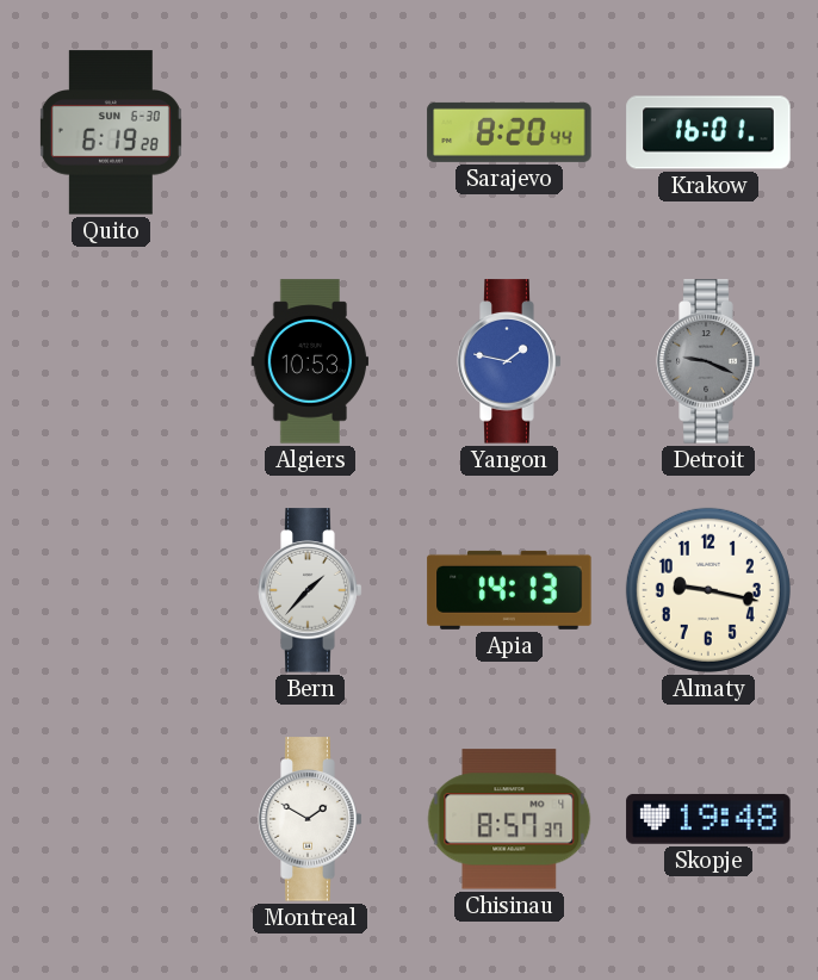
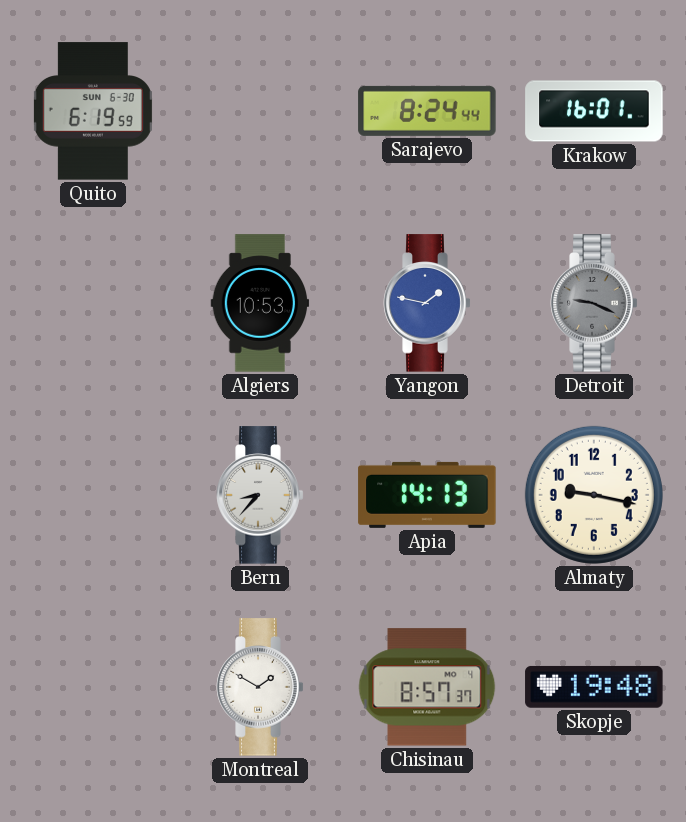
Quito: 6:19:28 -> 6:19:59
Sarajevo: 8:20 -> 8:24
Bern: 1:37 -> 8:37
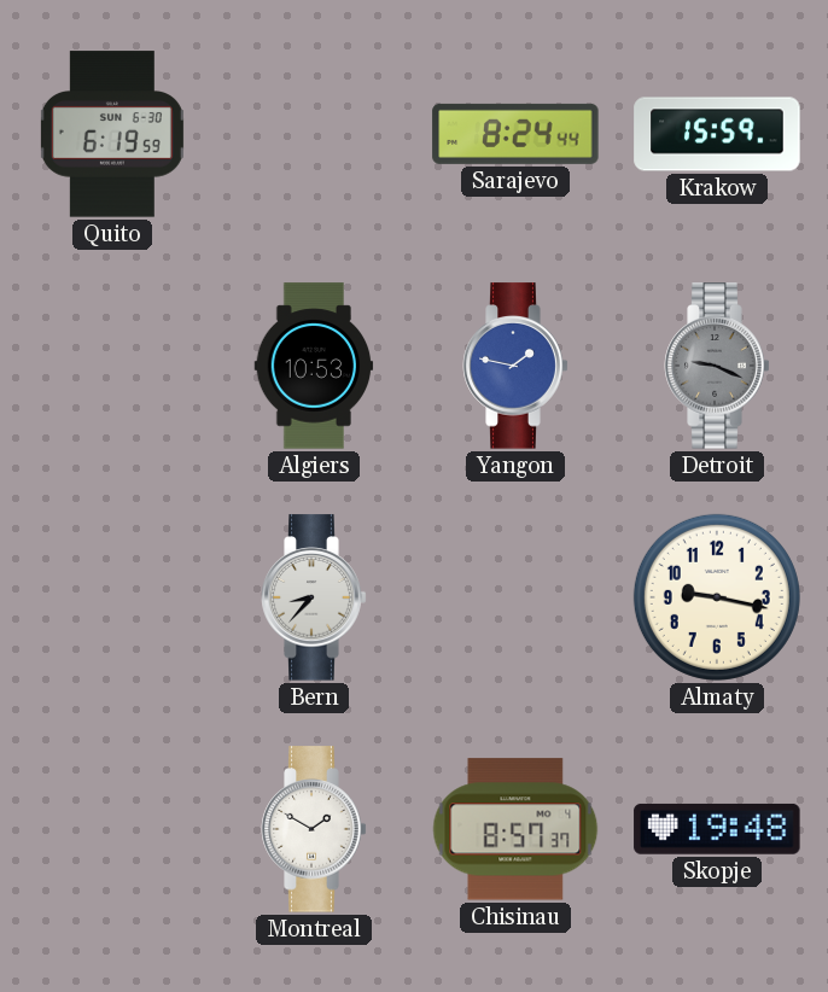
Krakow: 16:01 -> 15:59
Apia: 14:13 -> none
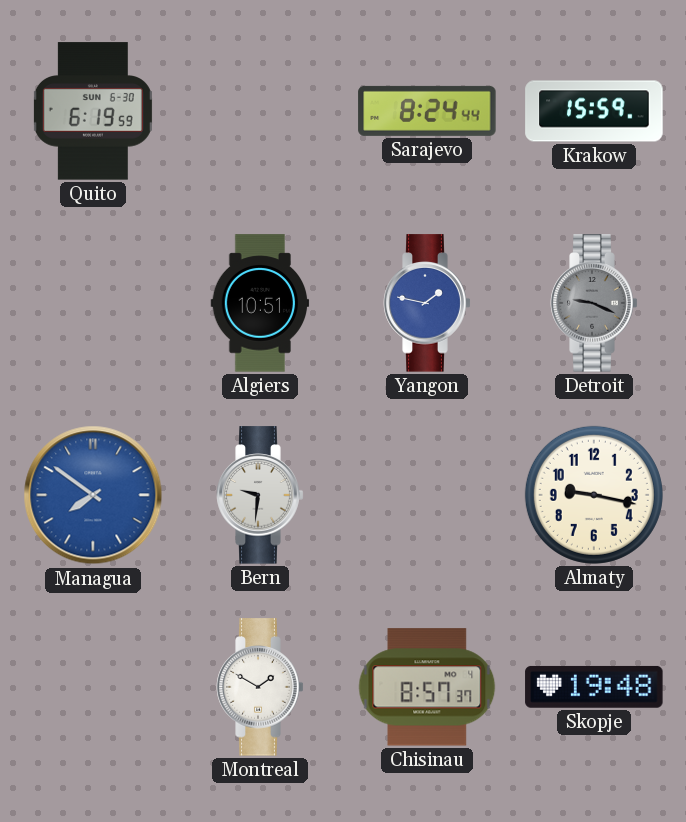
Algiers: 10:53 -> 10:51
Managua: none -> 7:51
Bern: 8:37 -> 9:31
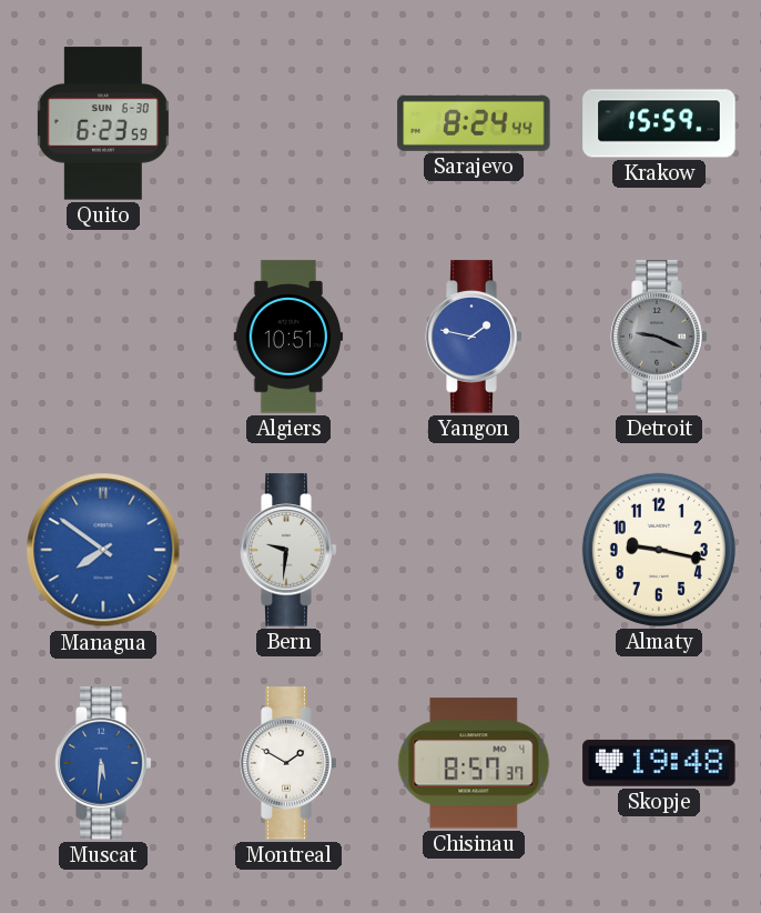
Quito: 6:19 -> 6:23
Muscat: none -> 5:31
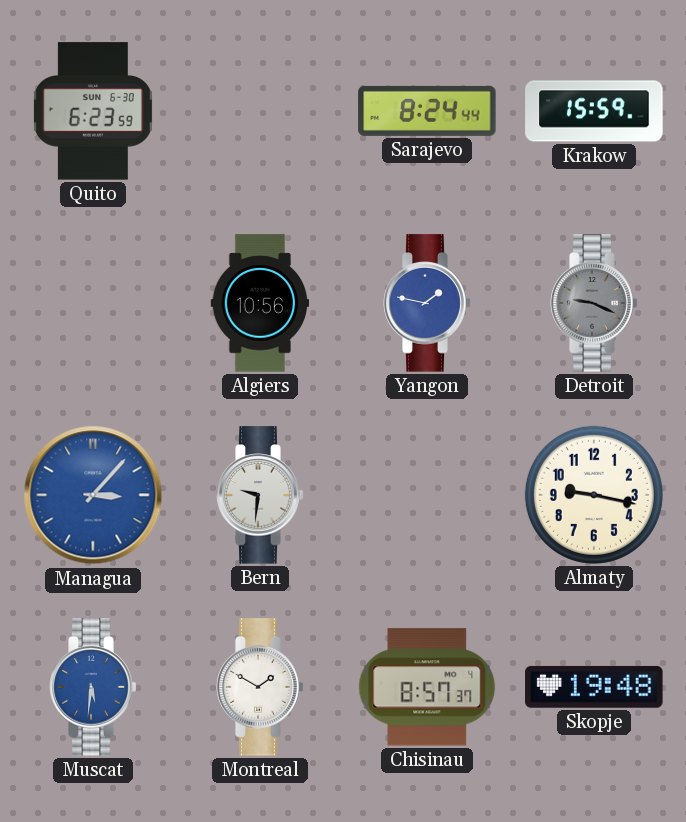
Algiers: 10:51 -> 10:56
Managua: 7:51 -> 3:07
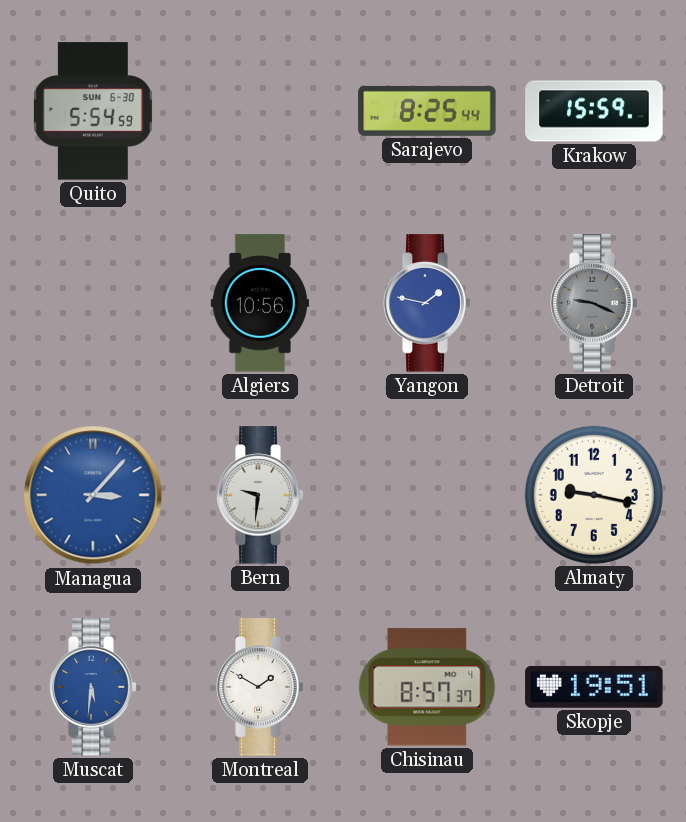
Quito: 6:23 -> 5:54
Sarajevo: 8:24 -> 8:25
Skopje: 19:48 -> 19:51
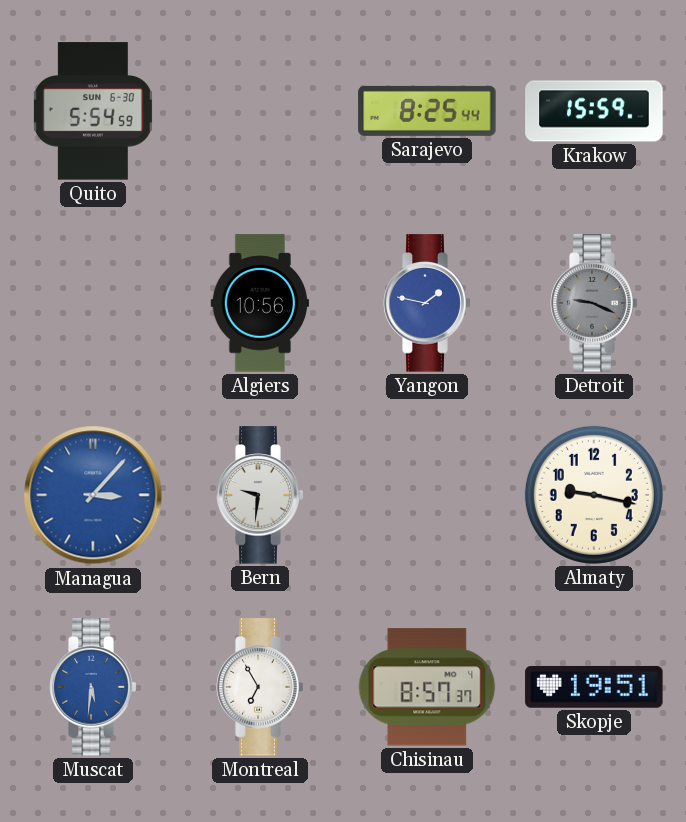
Montreal: 1:50 -> 6:55
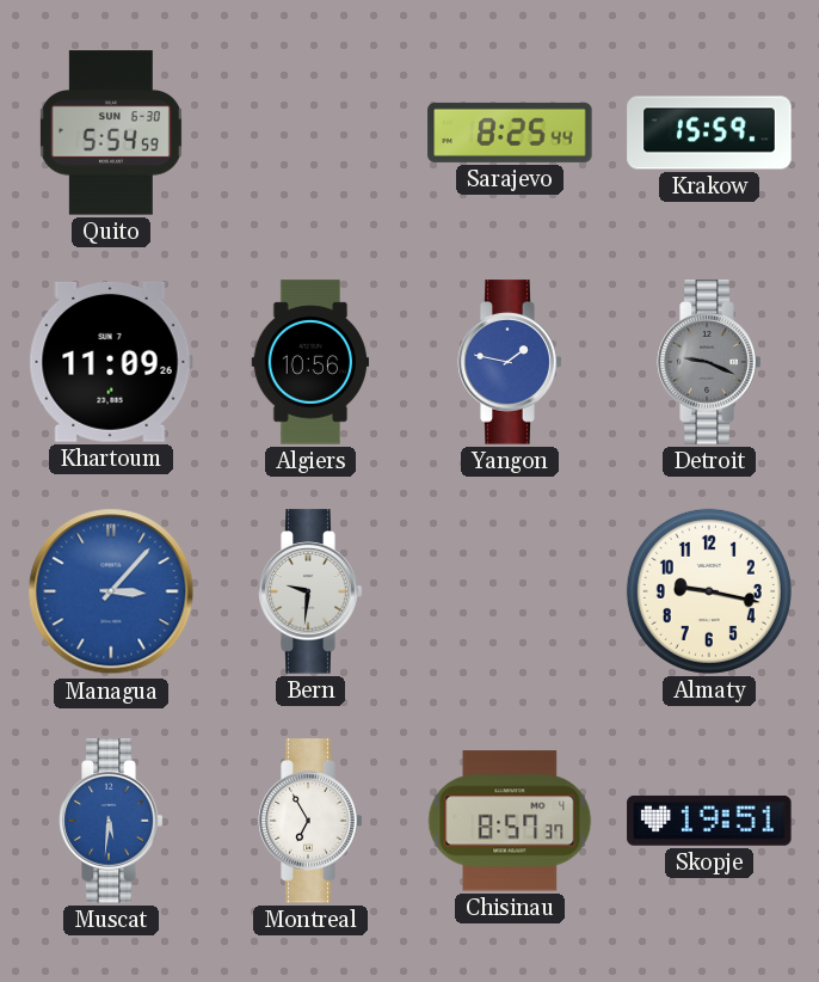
Khartoum: none -> 11:09
